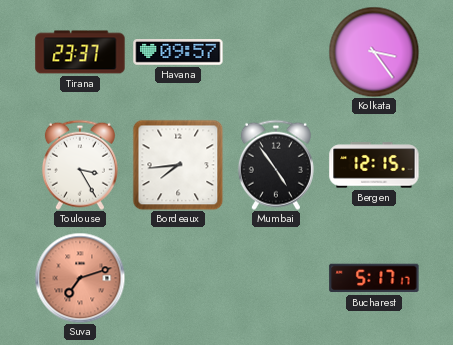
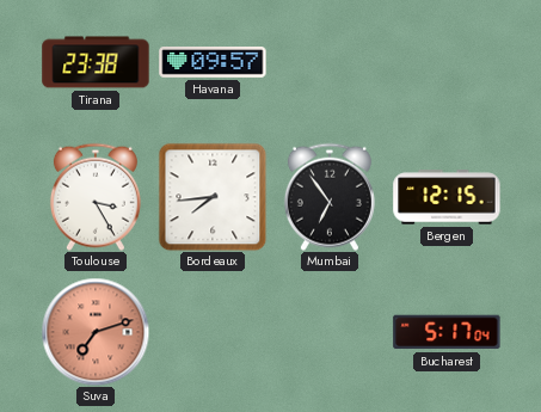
Tirana: 23:37 -> 23:38
Kolkata: 3:24 -> none
Mumbai: 4:54 -> 6:54
Bucharest: 5:17:17 -> 5:17:04
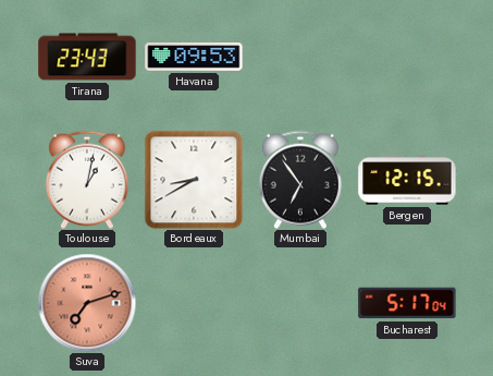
Tirana: 23:38 -> 23:43
Havana: 09:57 -> 09:53
Toulouse: 3:25 -> 1:02
Bordeaux: 7:44 -> 8:40
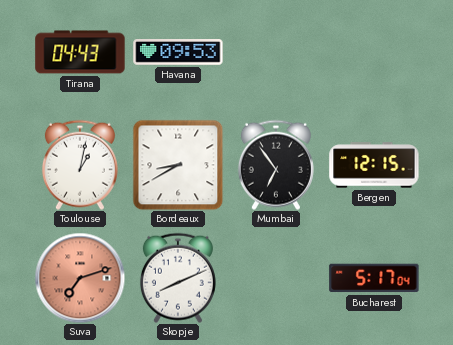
Tirana: 23:43 -> 04:43
Skopje: none -> 8:11
